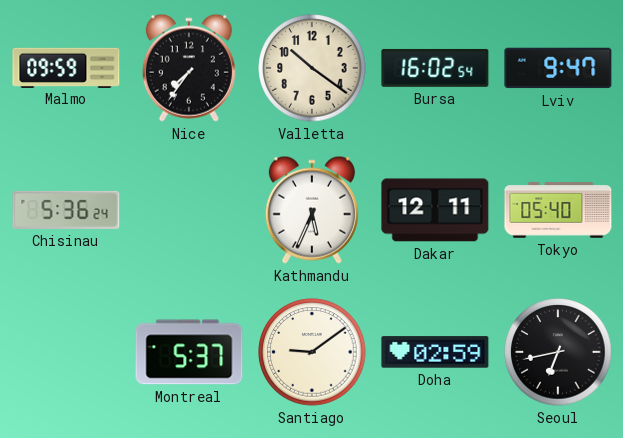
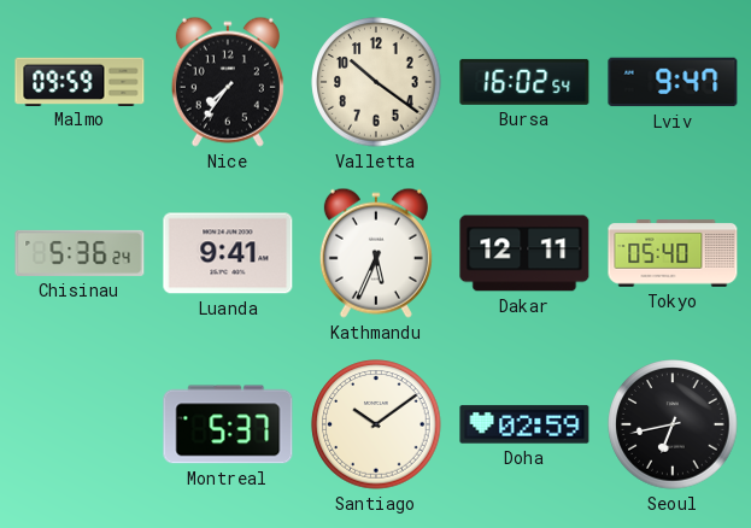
Luanda: none -> 9:41
Santiago: 9:09 -> 10:09
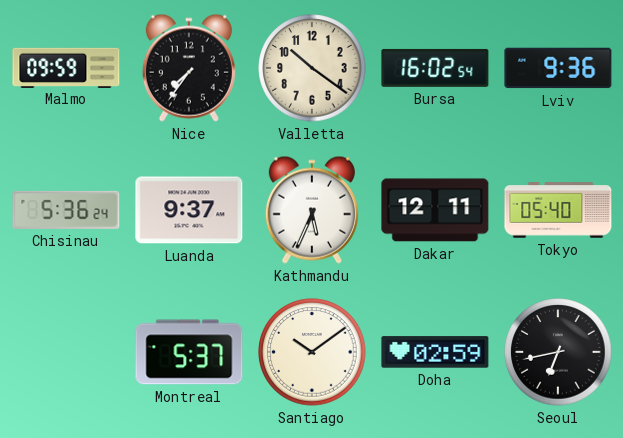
Lviv: 9:47 -> 9:36
Luanda: 9:41 -> 9:37
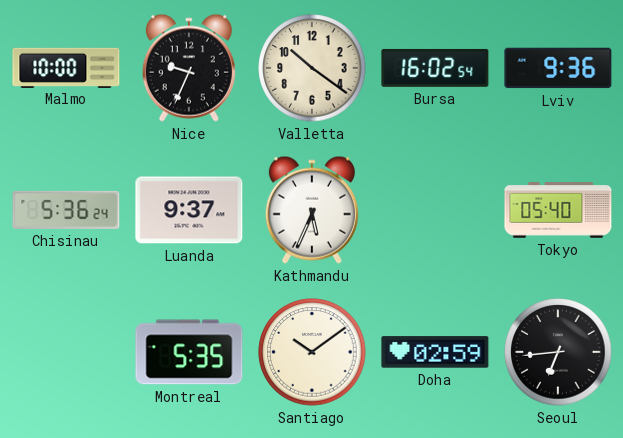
Malmo: 09:59 -> 10:00
Nice: 7:36 -> 9:34
Dakar: 12:11 -> none
Montreal: 5:37 -> 5:35
Seoul: 6:43 -> 6:44
